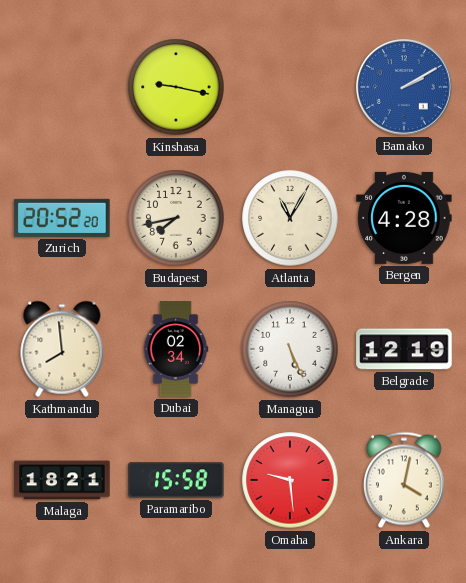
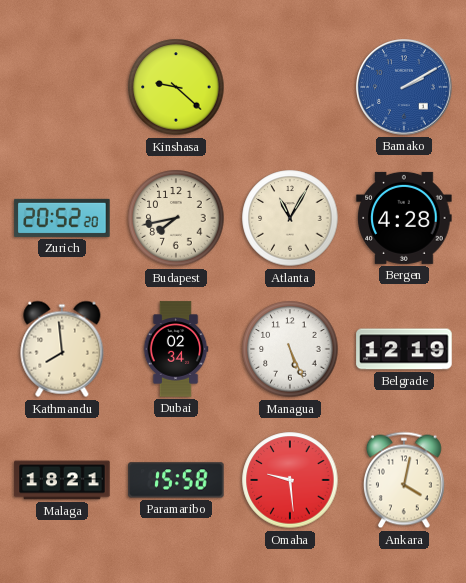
Kinshasa: 9:17 -> 9:22
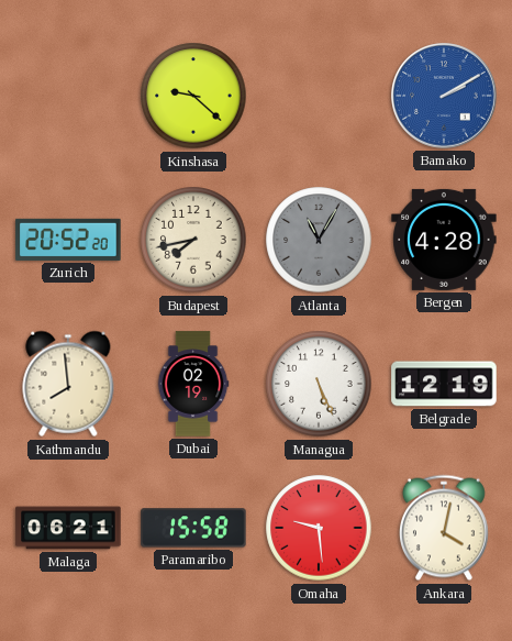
Atlanta dial: cream -> grey
Dubai: 02:34 -> 02:19
Malaga: 18:21 -> 06:21
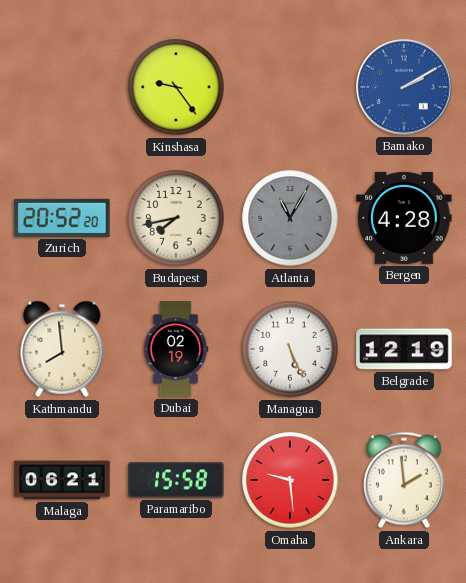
Kinshasa: 9:22 -> 9:24
Ankara: 4:02 -> 1:59
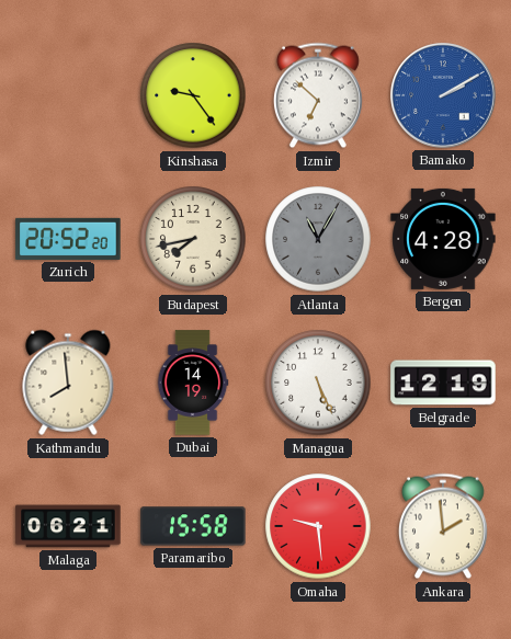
Izmir: none -> 6:52
Dubai: 02:19 -> 14:19
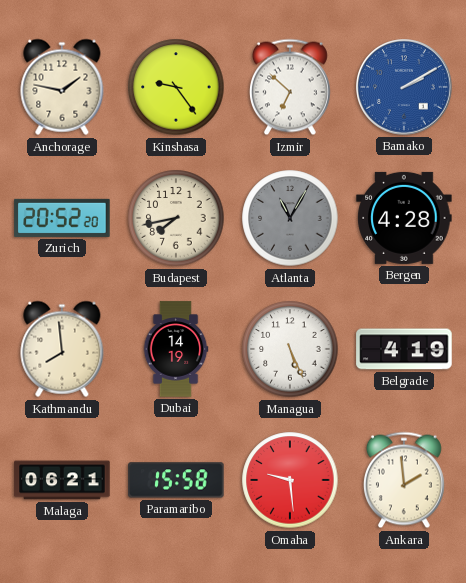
Anchorage: none -> 1:47
Belgrade: 12:19 -> 4:19
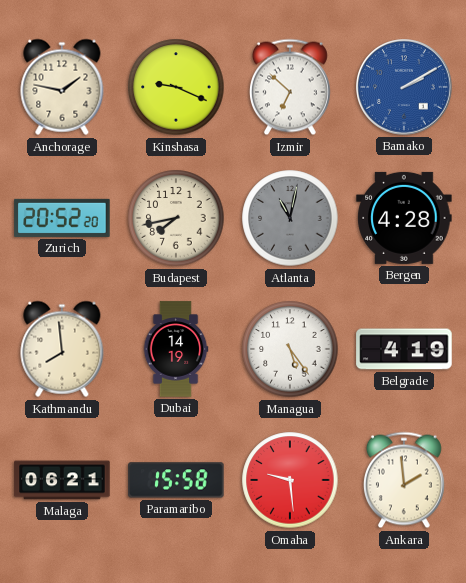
Kinshasa: 9:24 -> 9:19
Atlanta: 11:05 -> 11:02
Managua: 5:26 -> 5:24
